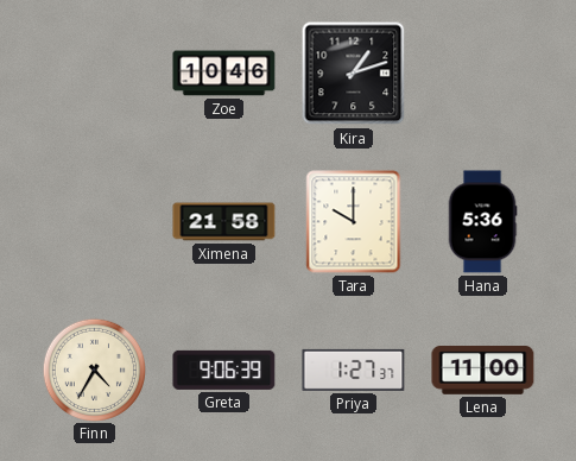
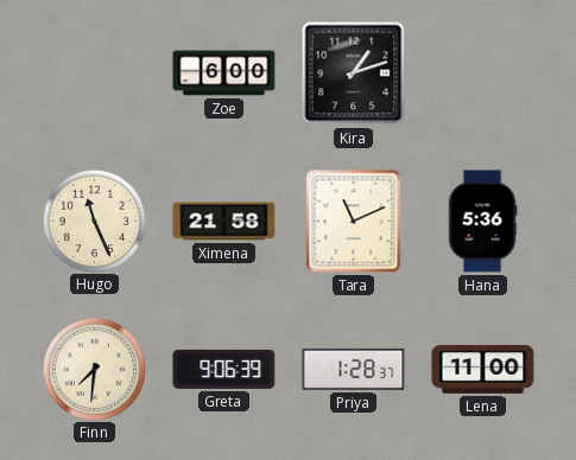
Zoe: 10:46 -> 6:00
Hugo: none -> 11:26
Tara: 10:00 -> 11:11
Finn: 4:35 -> 7:31
Priya: 1:27 -> 1:28
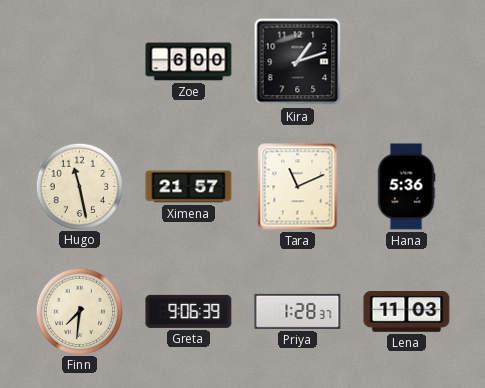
Hugo: 11:26 -> 11:28
Ximena: 21:58 -> 21:57
Lena: 11:00 -> 11:03
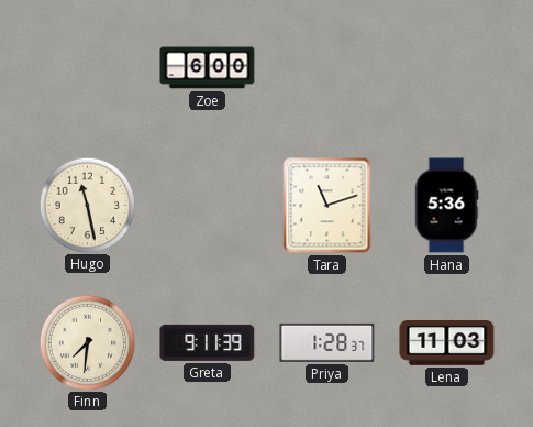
Kira: 1:12 -> none
Ximena: 21:57 -> none
Tara: 11:11 -> 11:12
Greta: 9:06 -> 9:11
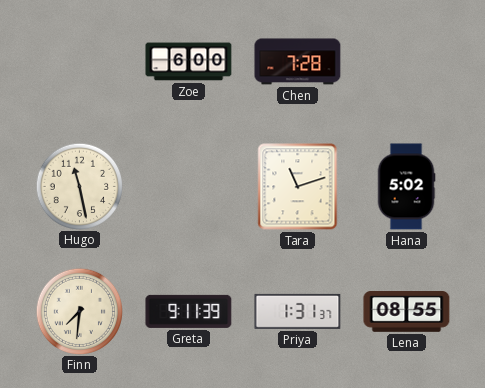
Chen: none -> 7:28
Hana: 5:36 -> 5:02
Priya: 1:28 -> 1:31
Lena: 11:03 -> 08:55
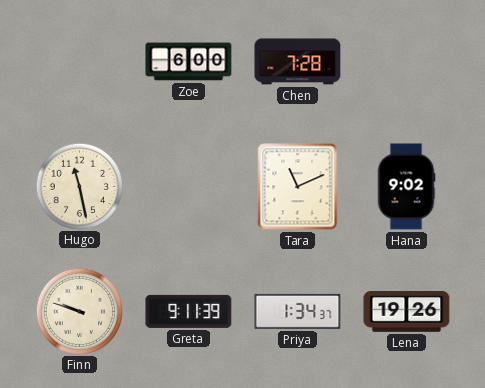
Tara: 11:12 -> 11:11
Hana: 5:02 -> 9:02
Finn: 7:31 -> 9:48
Priya: 1:31 -> 1:34
Lena: 08:55 -> 19:26
